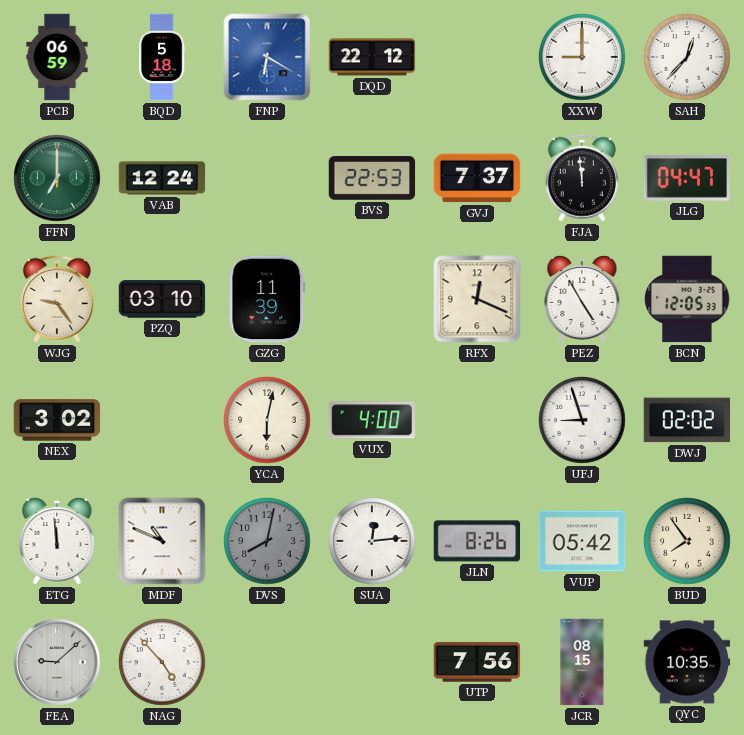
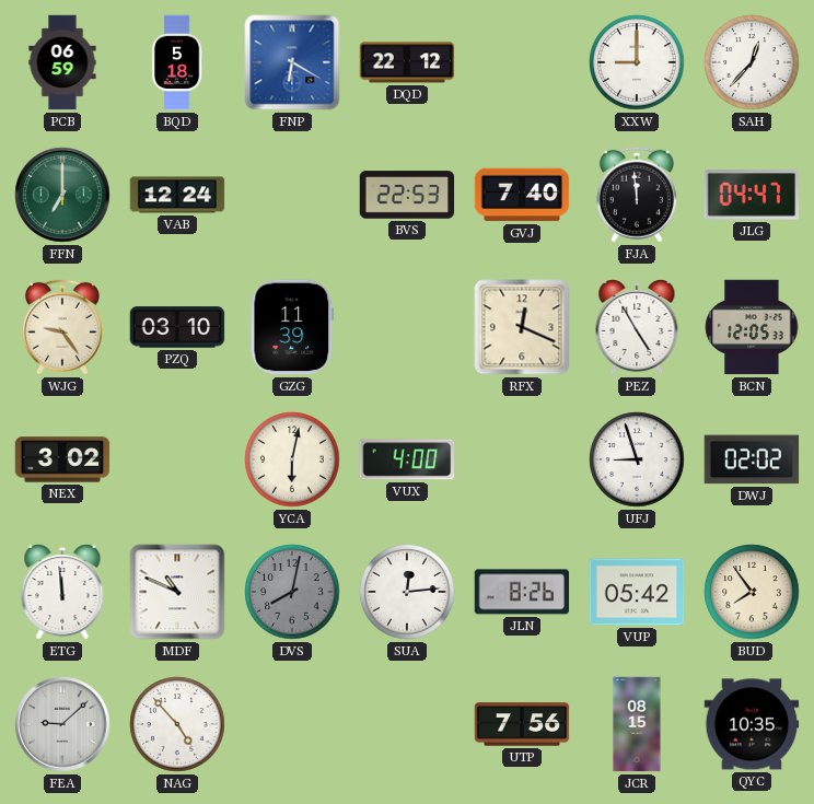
GVJ: 7:37 -> 7:40
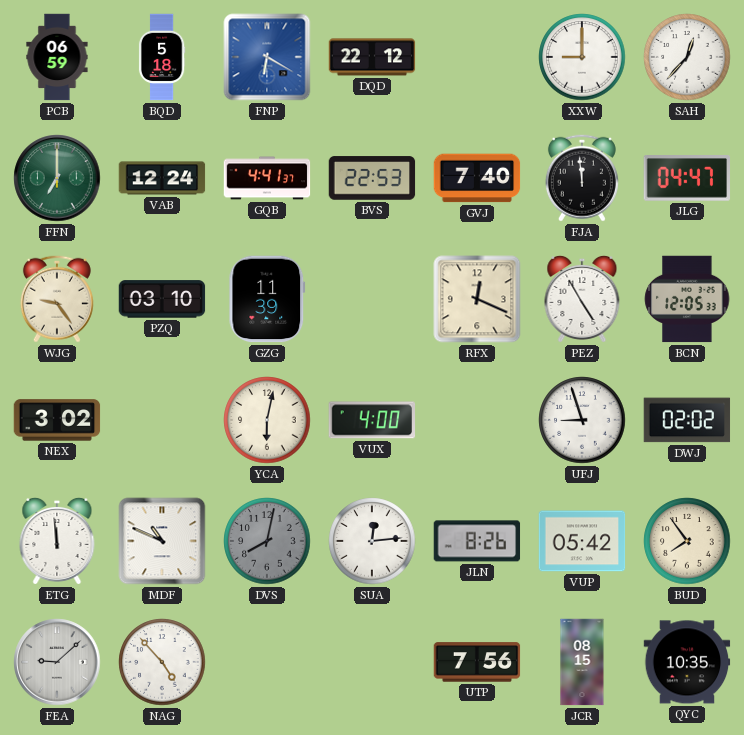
GQB: none -> 4:41
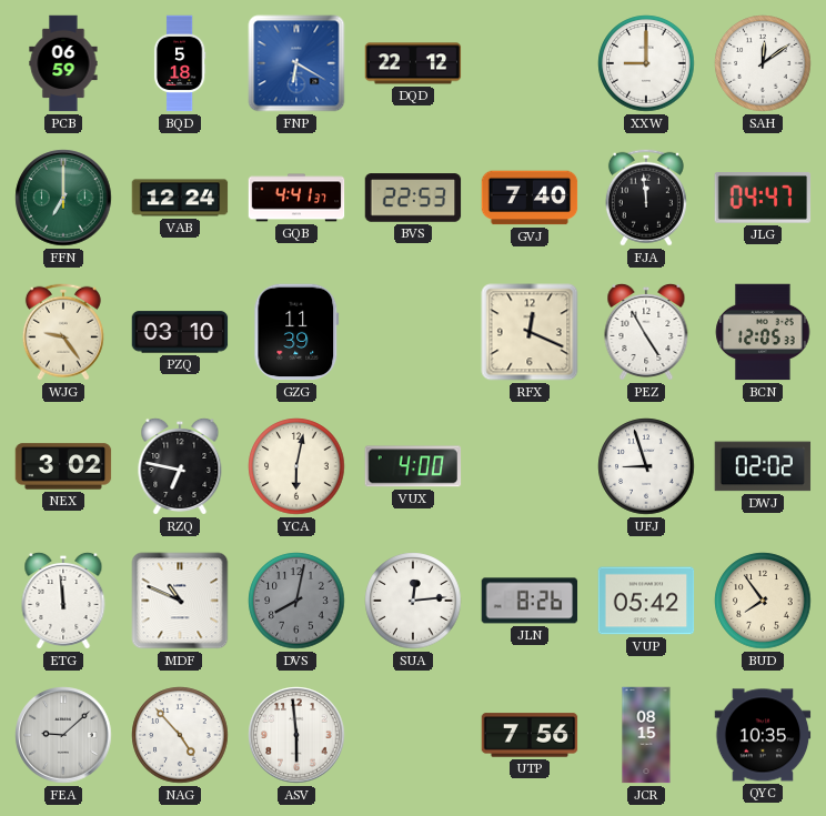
SAH: 12:37 -> 12:09
RZQ: none -> 6:47
ASV: none -> 5:59
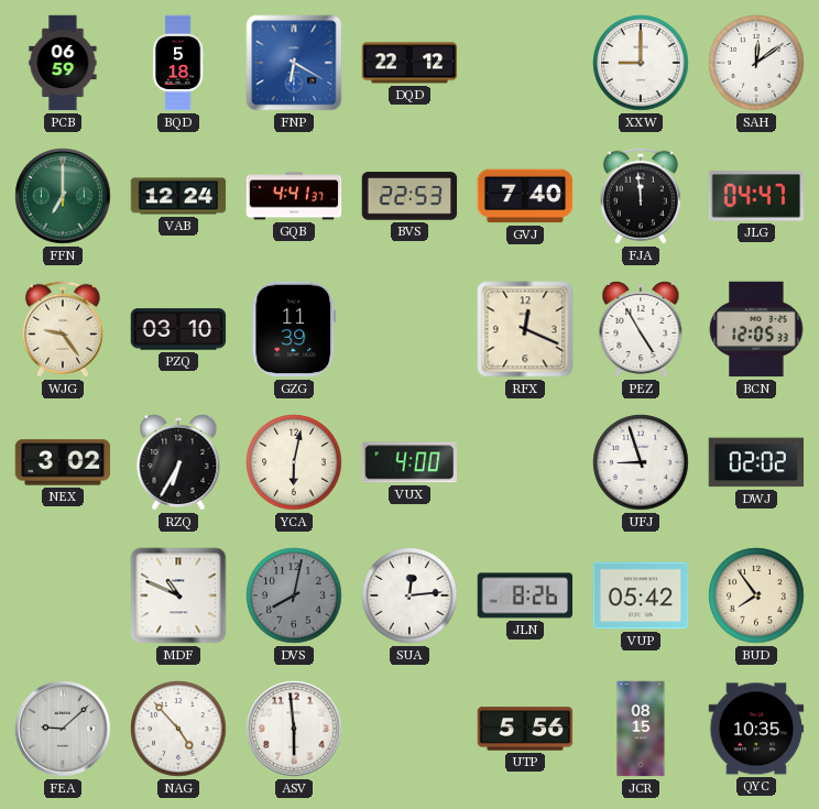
RZQ: 6:47 -> 6:35
ETG: 11:59 -> none
UTP: 7:56 -> 5:56
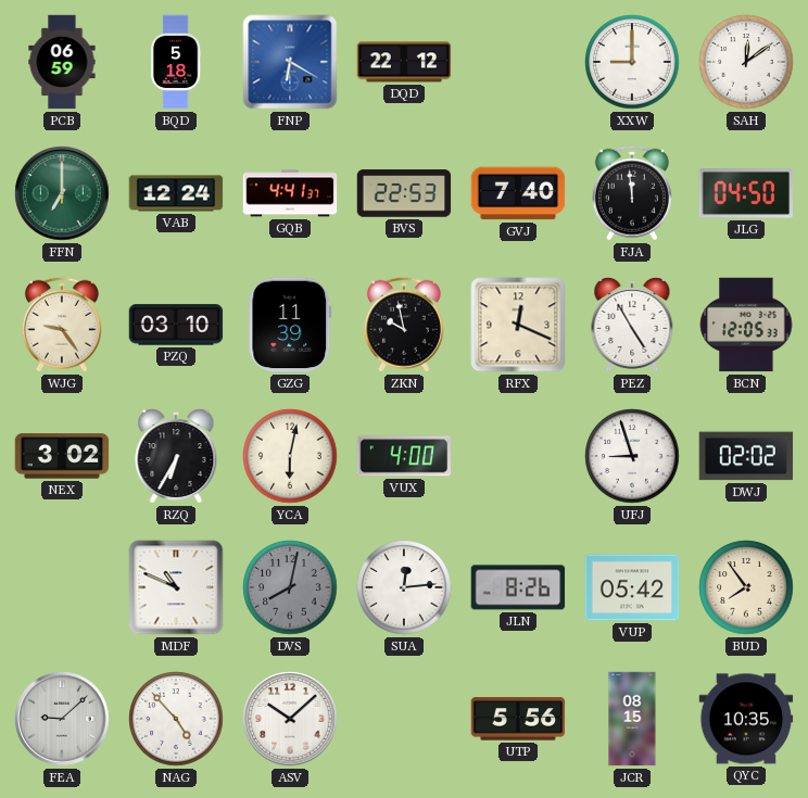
JLG: 04:47 -> 04:50
ZKN: none -> 9:58
ASV: 5:59 -> 10:08
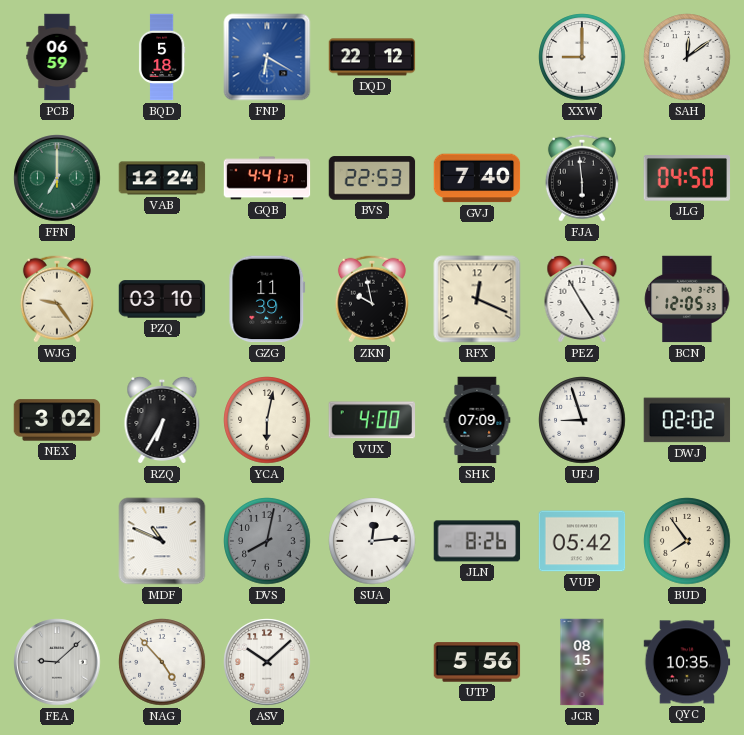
FJA: 11:59 -> 5:59
SHK: none -> 07:09
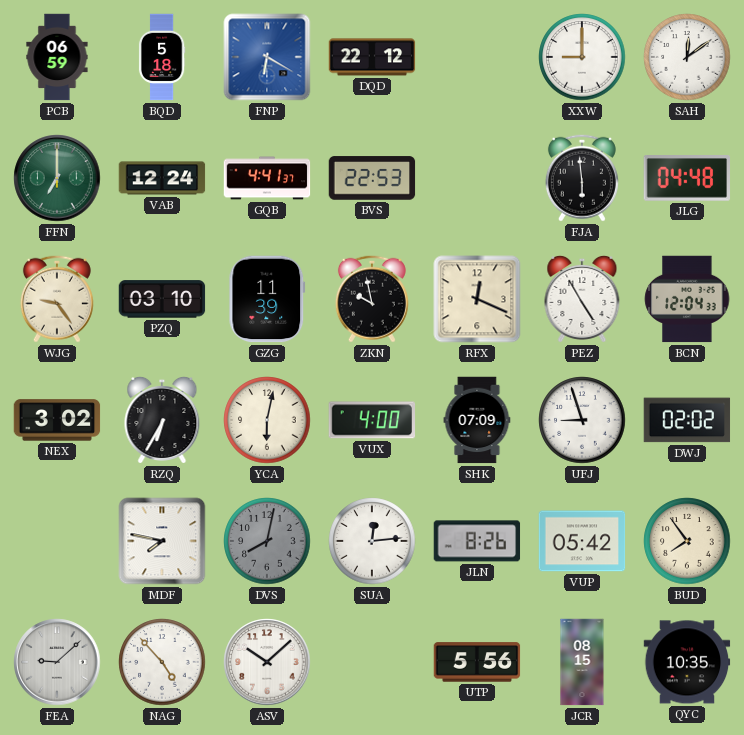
GVJ: 7:40 -> none
JLG: 04:50 -> 04:48
BCN: 12:05 -> 12:04
MDF: 10:49 -> 7:47
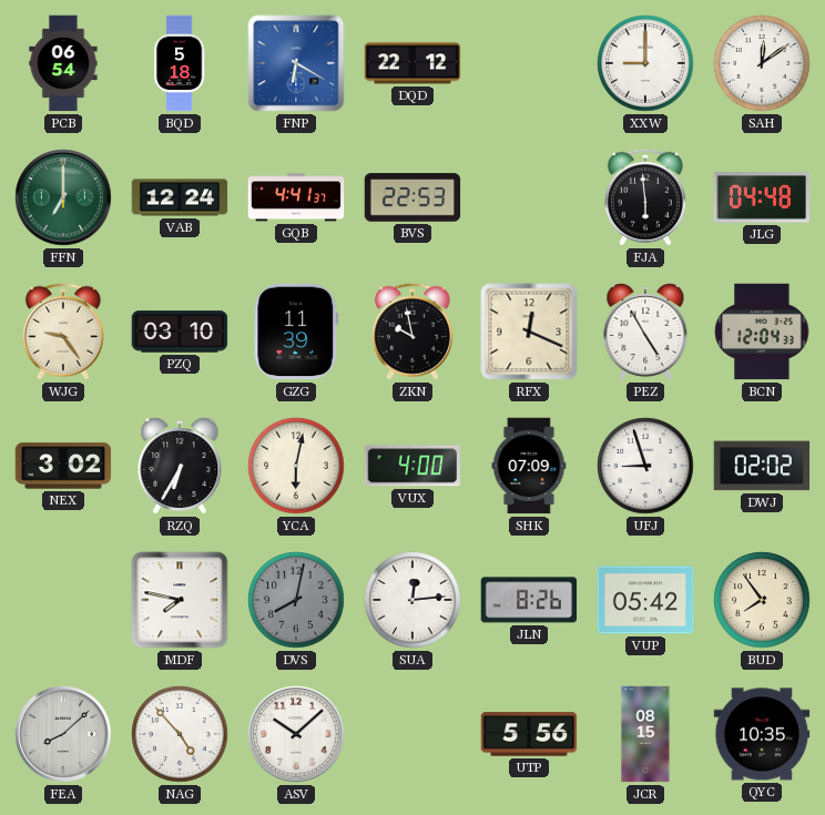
PCB: 06:59 -> 06:54
FEA: 9:08 -> 8:08
